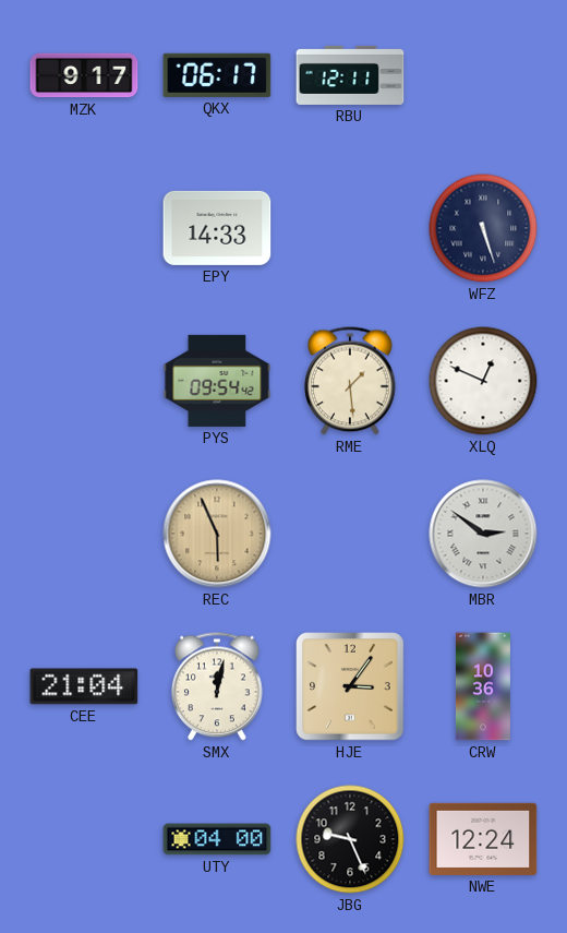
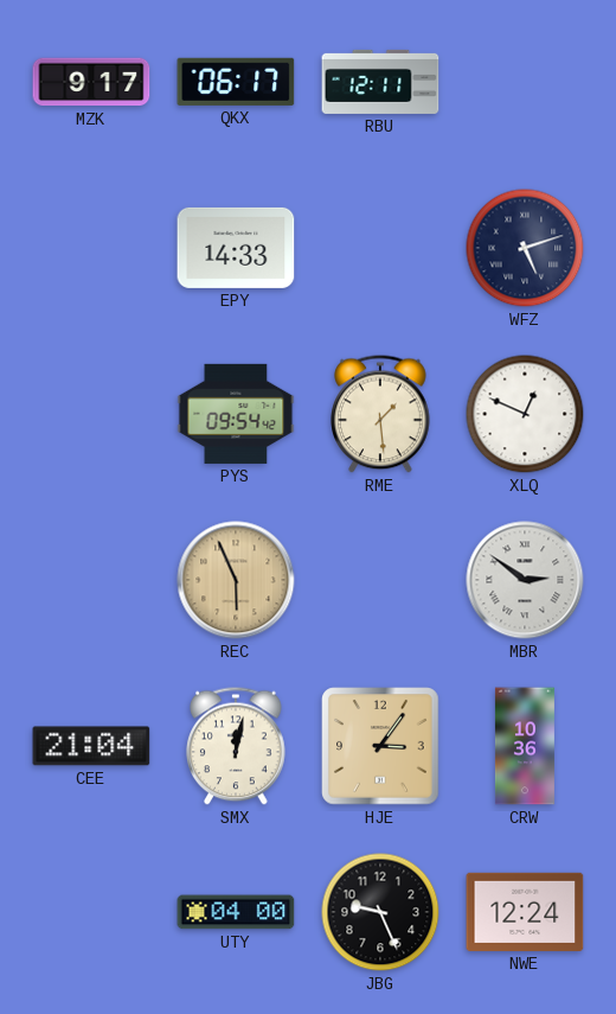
WFZ: 5:27 -> 5:12
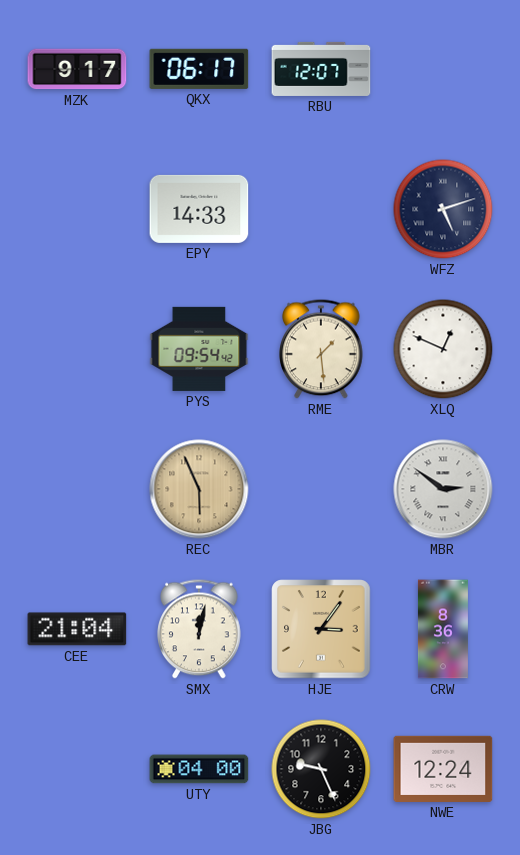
RBU: 12:11 -> 12:07
CRW: 10:36 -> 8:36
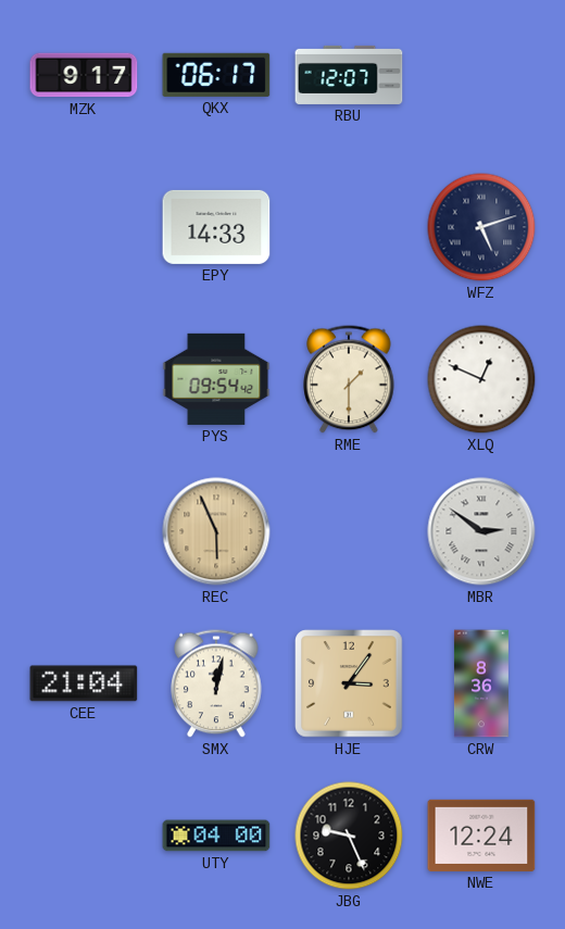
RME: 1:29 -> 1:30
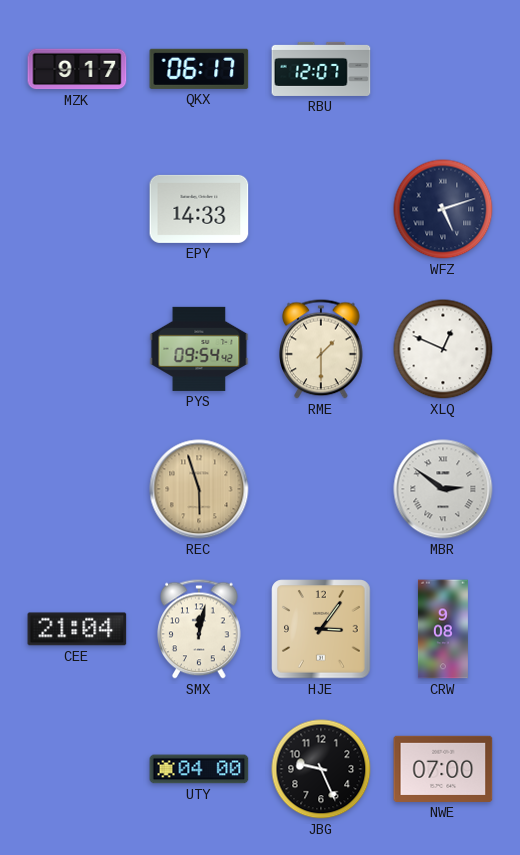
REC: 5:56 -> 5:57
CRW: 8:36 -> 9:08
NWE: 12:24 -> 07:00
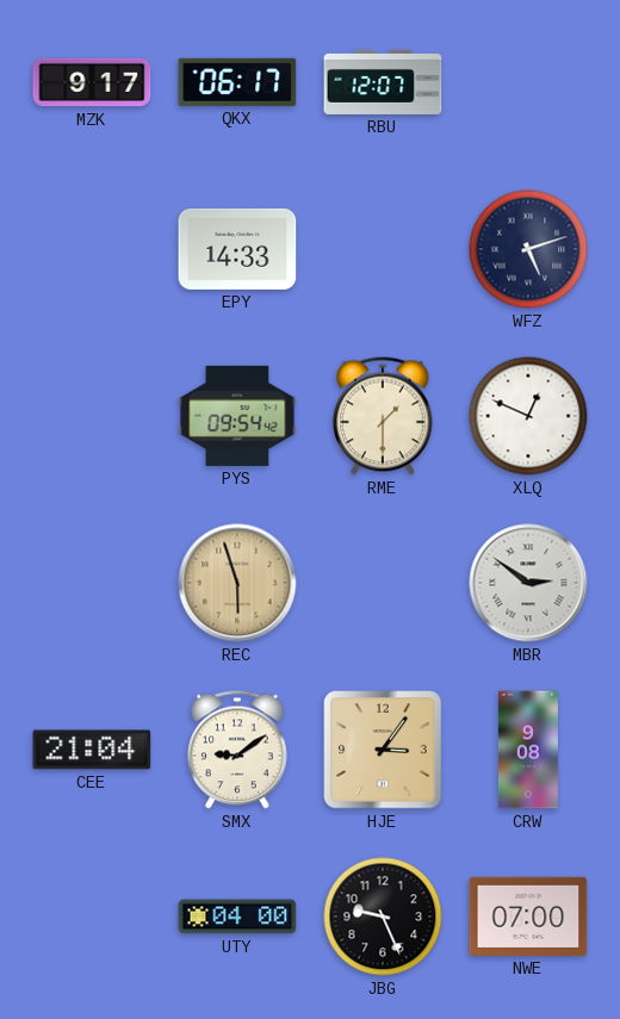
SMX: 12:02 -> 9:09
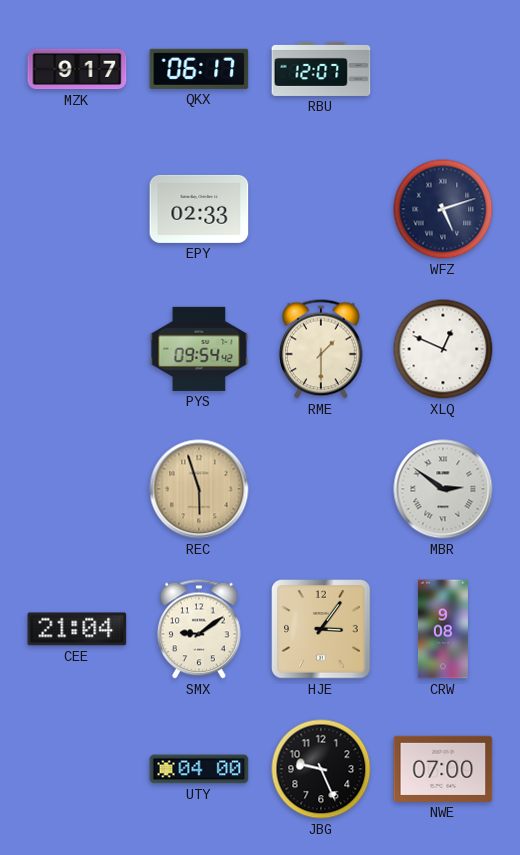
EPY: 14:33 -> 02:33
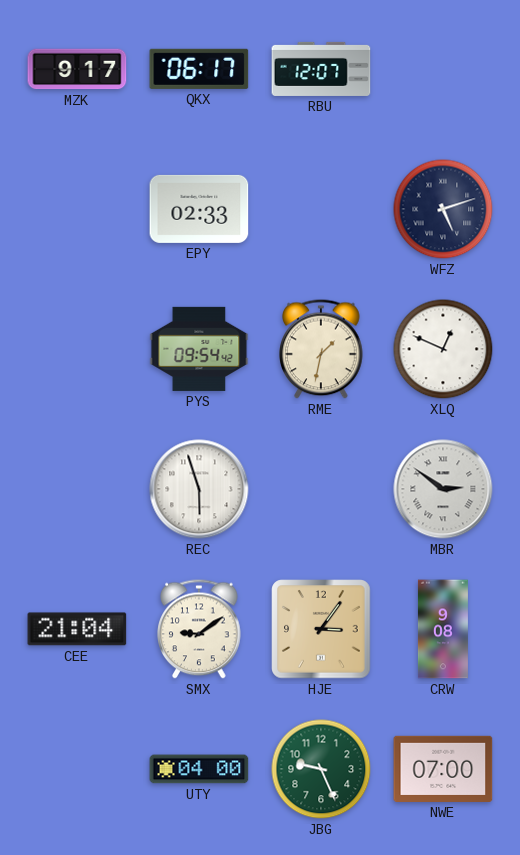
RME: 1:30 -> 1:32
REC dial: champagne -> white
JBG dial: black -> green
